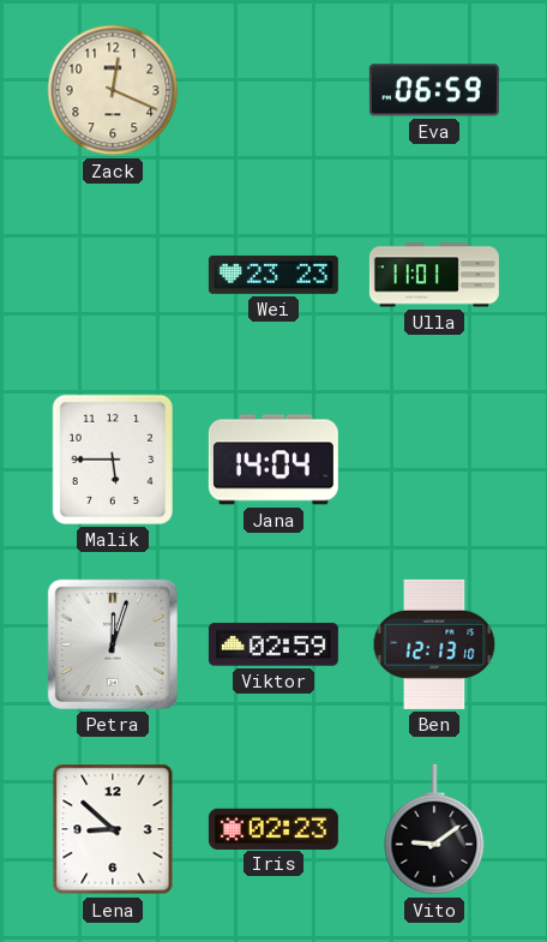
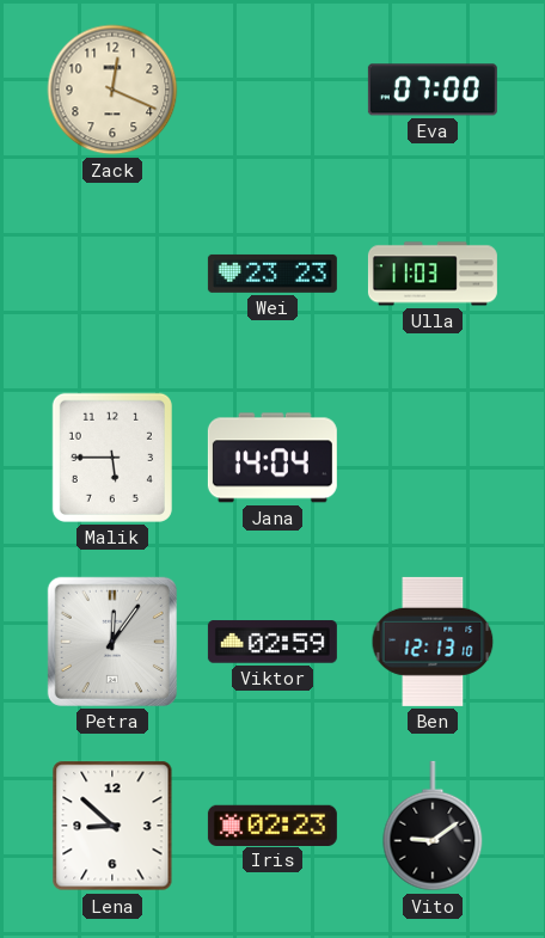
Eva: 06:59 -> 07:00
Ulla: 11:01 -> 11:03
Petra: 12:03 -> 12:06
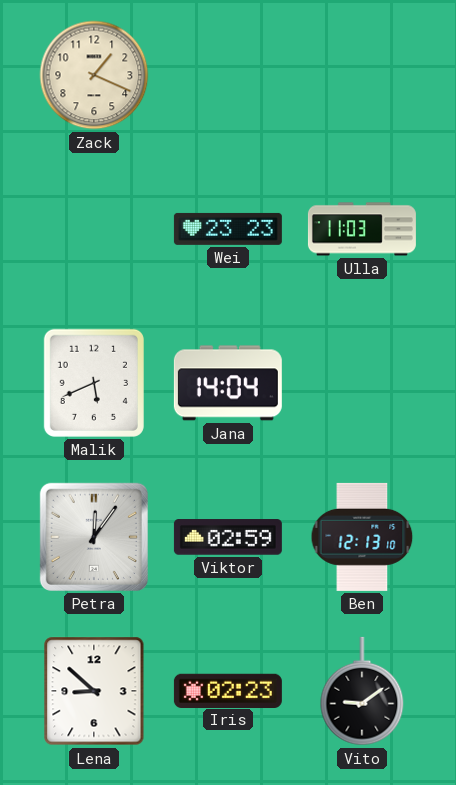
Zack: 12:19 -> 1:19
Eva: 07:00 -> none
Malik: 5:45 -> 5:41
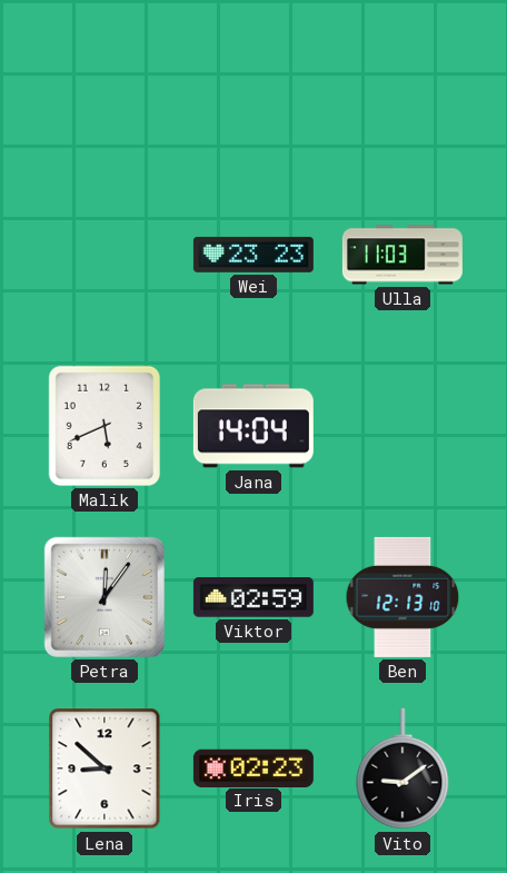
Zack: 1:19 -> none
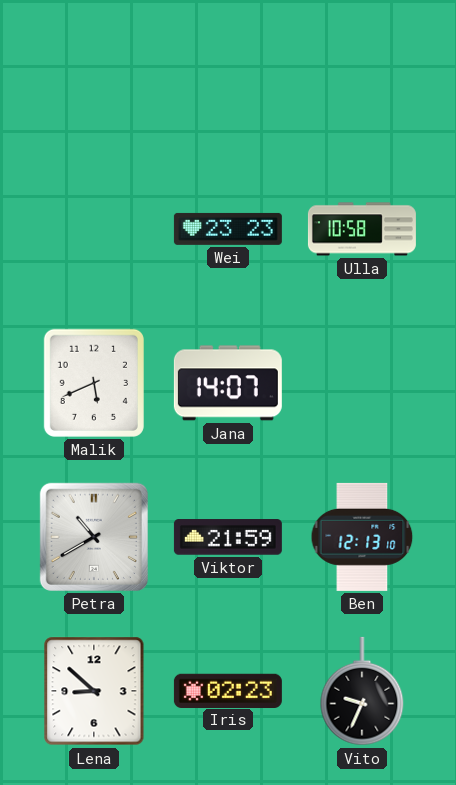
Ulla: 11:03 -> 10:58
Jana: 14:04 -> 14:07
Petra: 12:06 -> 10:40
Viktor: 02:59 -> 21:59
Vito: 9:09 -> 9:34
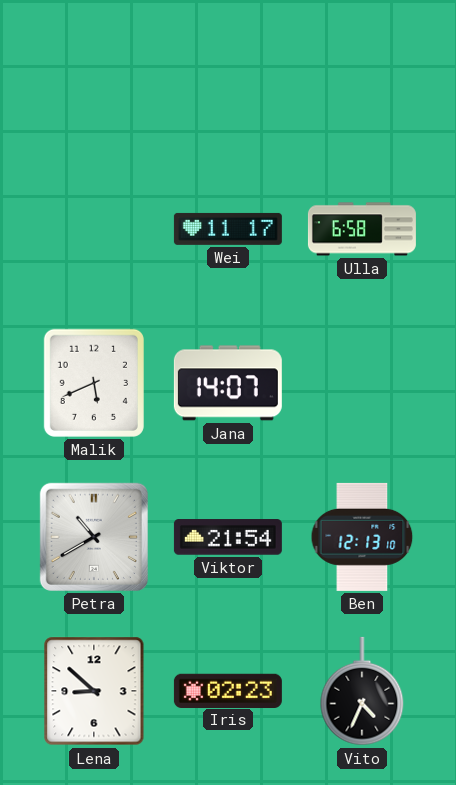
Wei: 23:23 -> 11:17
Ulla: 10:58 -> 6:58
Viktor: 21:59 -> 21:54
Vito: 9:34 -> 4:34
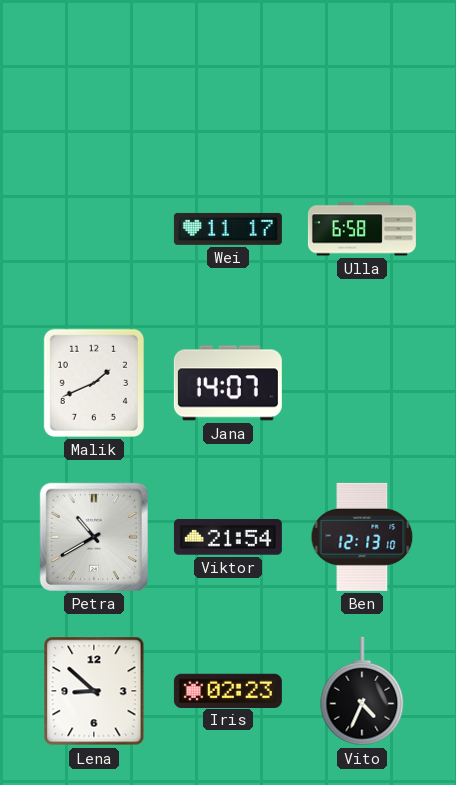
Malik: 5:41 -> 1:41
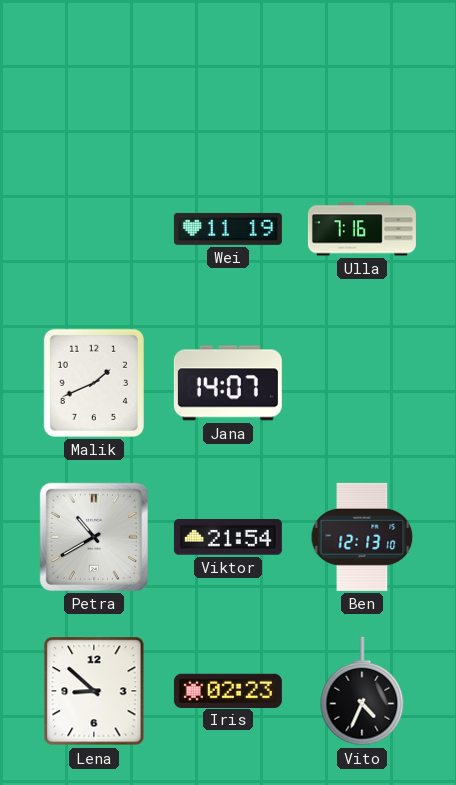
Wei: 11:17 -> 11:19
Ulla: 6:58 -> 7:16
